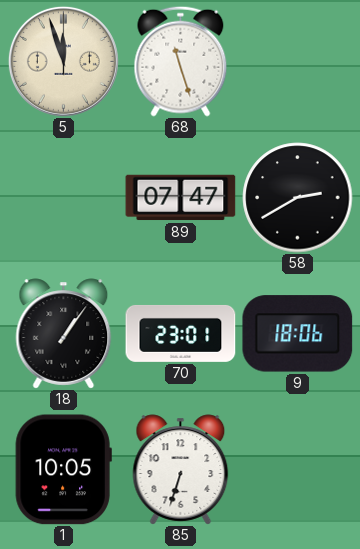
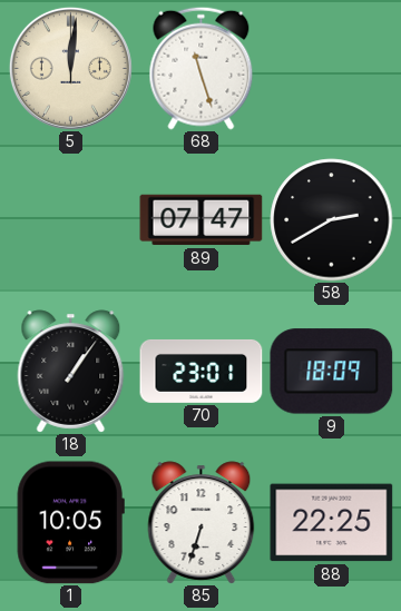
5: 11:57 -> 12:01
9: 18:06 -> 18:09
88: none -> 22:25
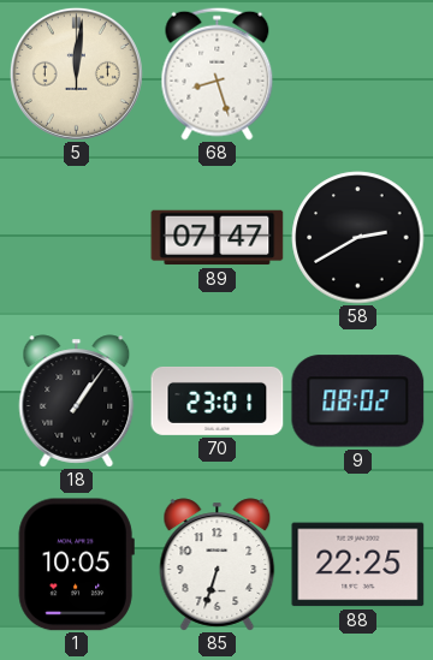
68: 11:27 -> 8:27
9: 18:09 -> 08:02
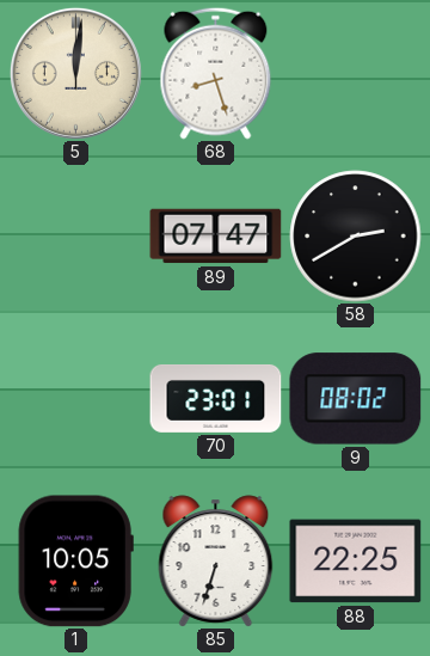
18: 1:06 -> none
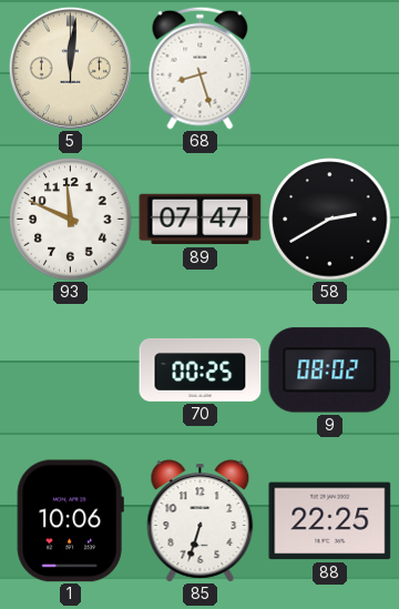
93: none -> 11:49
70: 23:01 -> 00:25
1: 10:05 -> 10:06
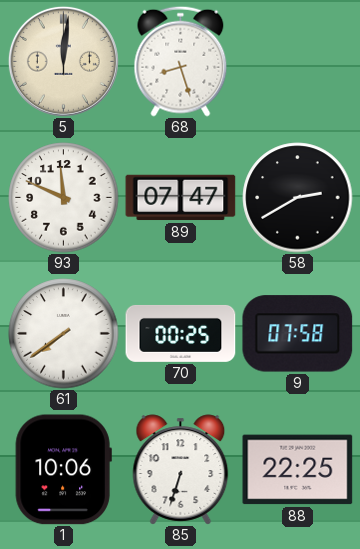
61: none -> 7:39
9: 08:02 -> 07:58
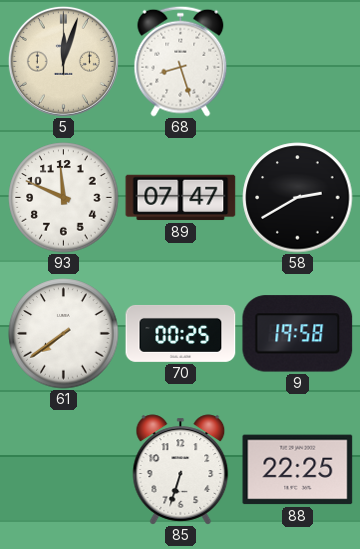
5: 12:01 -> 12:03
9: 07:58 -> 19:58
1: 10:06 -> none
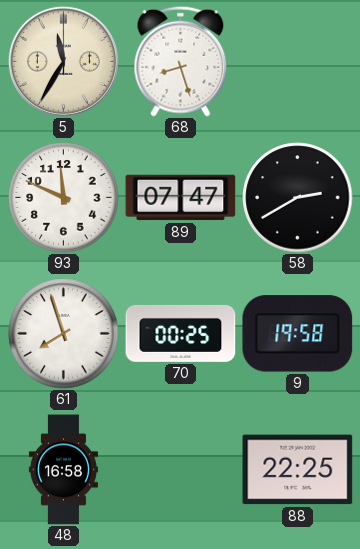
5: 12:03 -> 11:35
61: 7:39 -> 7:57
48: none -> 16:58
85: 6:33 -> none
